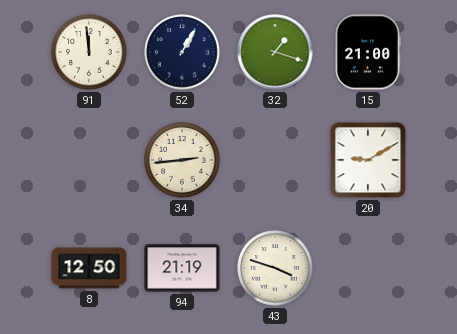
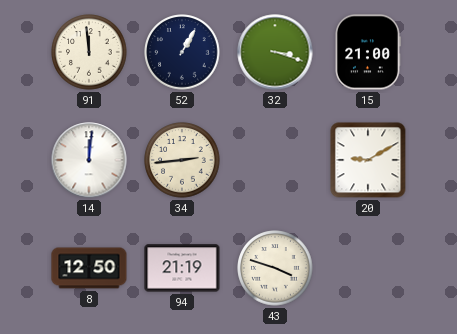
32: 1:18 -> 3:18
14: none -> 12:01
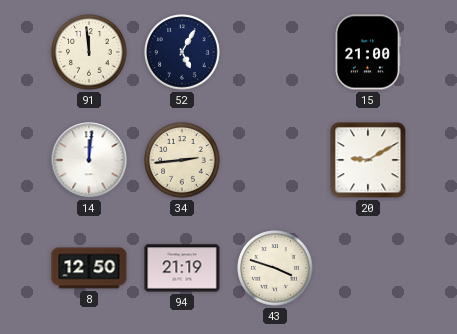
52: 1:05 -> 5:05
32: 3:18 -> none
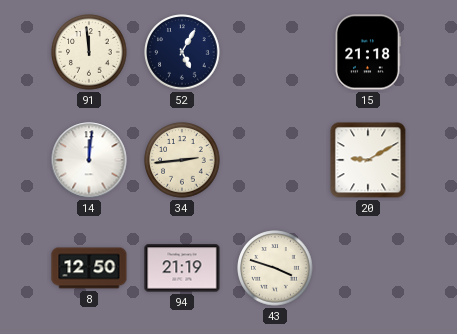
15: 21:00 -> 21:18
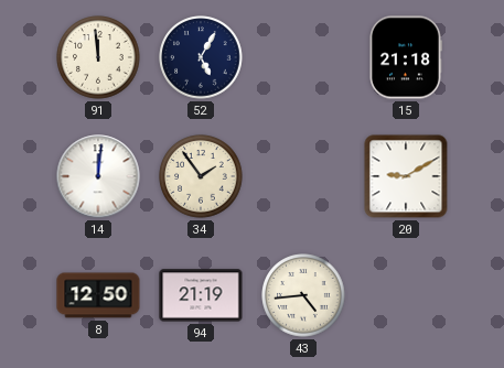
34: 2:44 -> 1:54
43: 3:48 -> 4:44
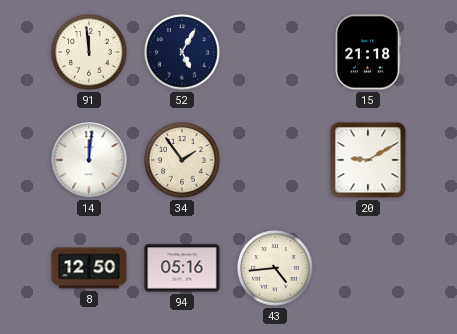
94: 21:19 -> 05:16
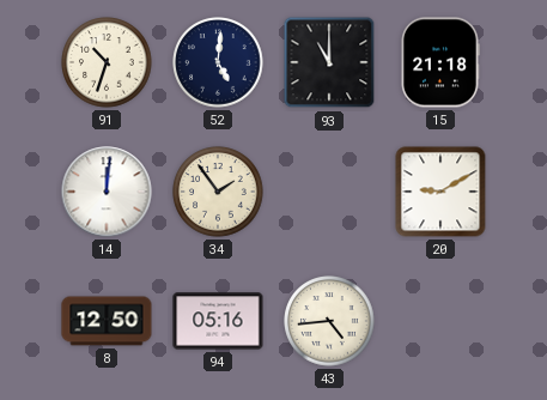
91: 11:59 -> 10:33
52: 5:05 -> 5:01
93: none -> 11:00
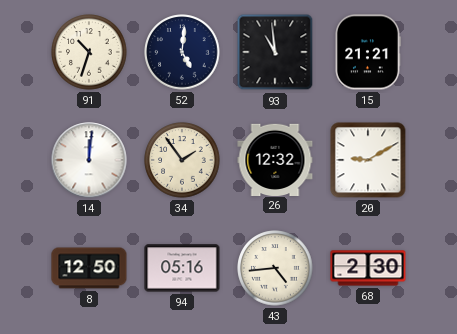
93: 11:00 -> 10:59
15: 21:18 -> 21:21
26: none -> 12:32
68: none -> 2:30
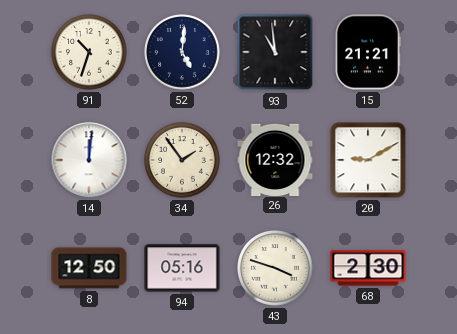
43: 4:44 -> 3:48
